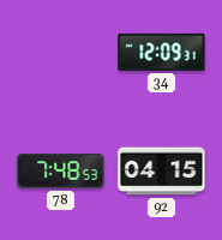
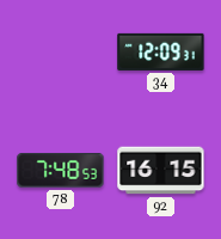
92: 04:15 -> 16:15
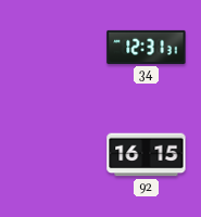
34: 12:09 -> 12:31
78: 7:48 -> none
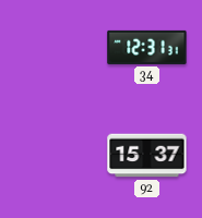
92: 16:15 -> 15:37
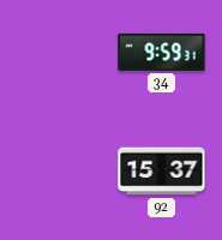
34: 12:31 -> 9:59
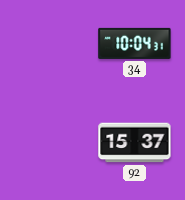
34: 9:59 -> 10:04
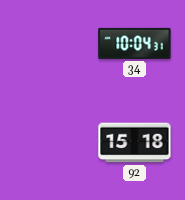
92: 15:37 -> 15:18
